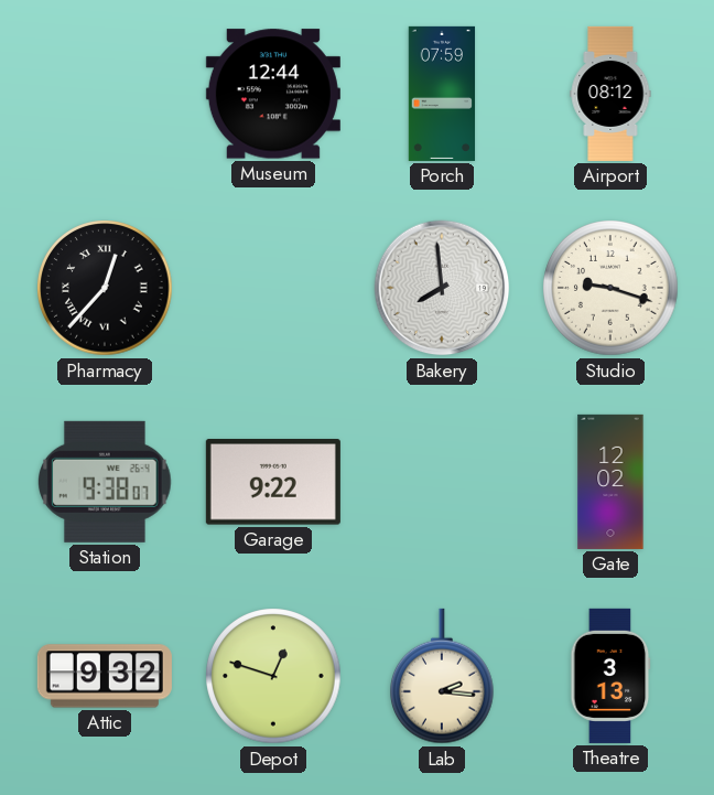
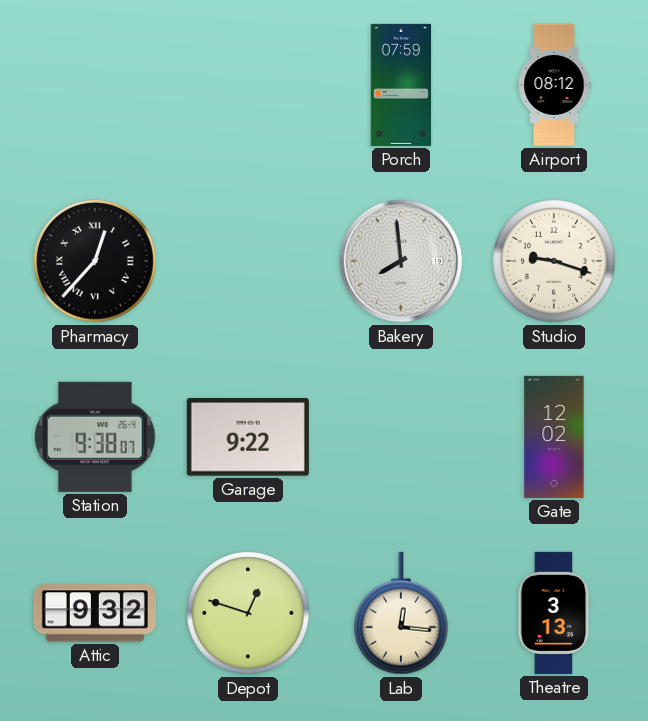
Museum: 12:44 -> none
Lab: 2:16 -> 12:16
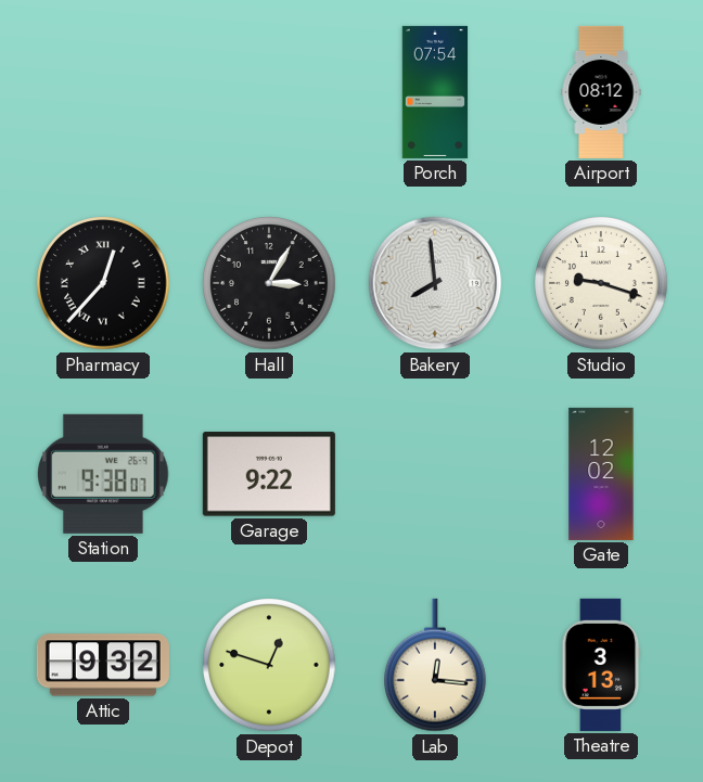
Porch: 07:59 -> 07:54
Hall: none -> 3:05
